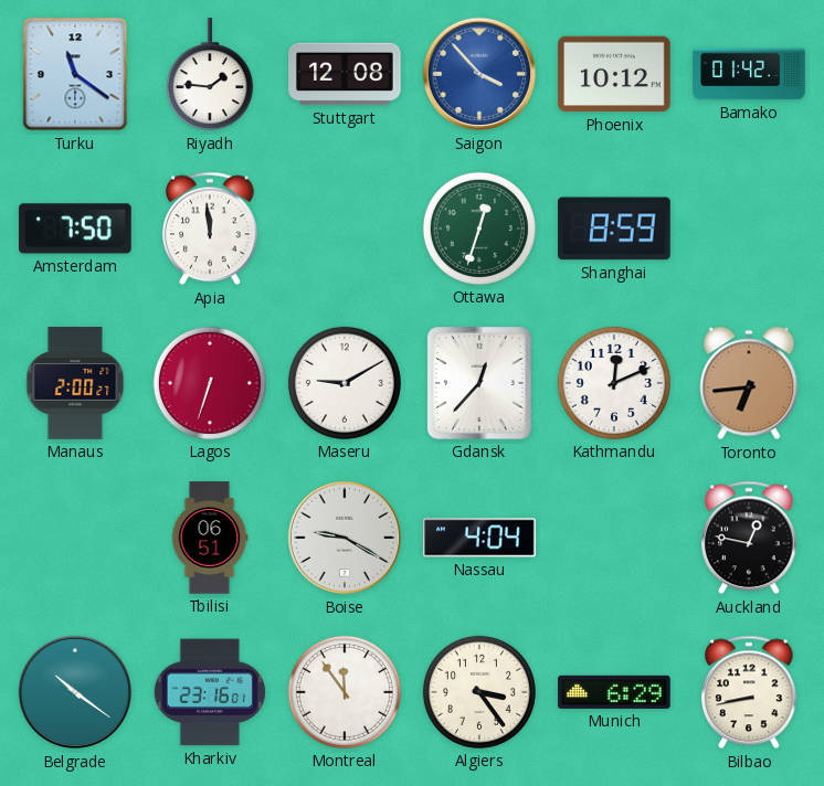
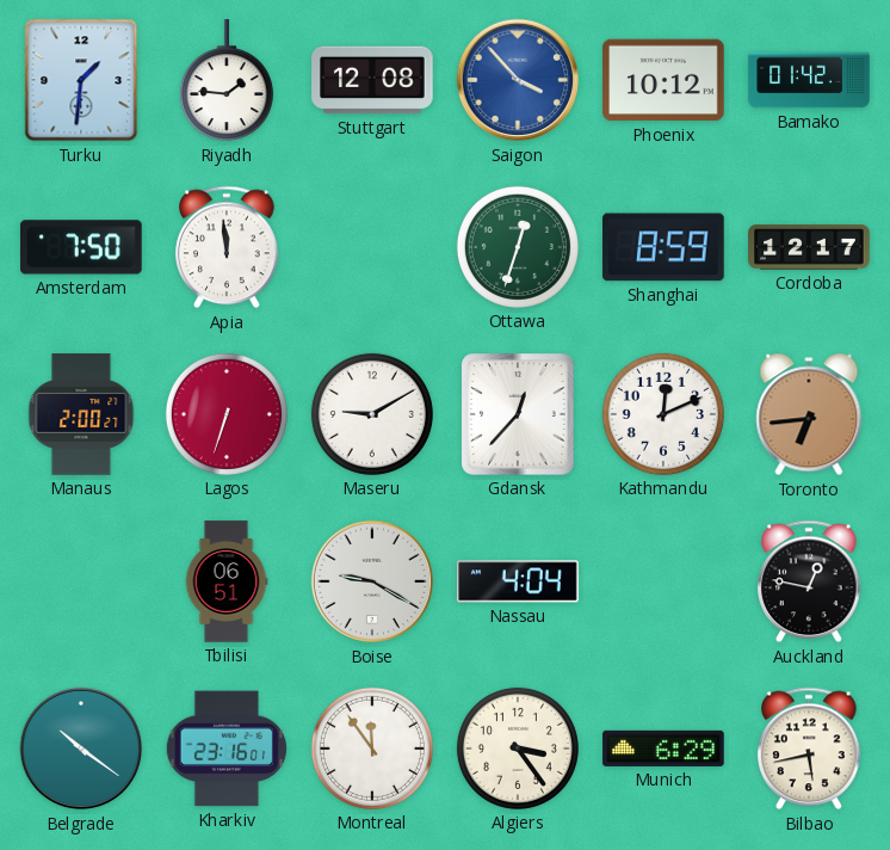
Turku: 11:21 -> 1:31
Cordoba: none -> 12:17
Bilbao: 8:43 -> 5:43
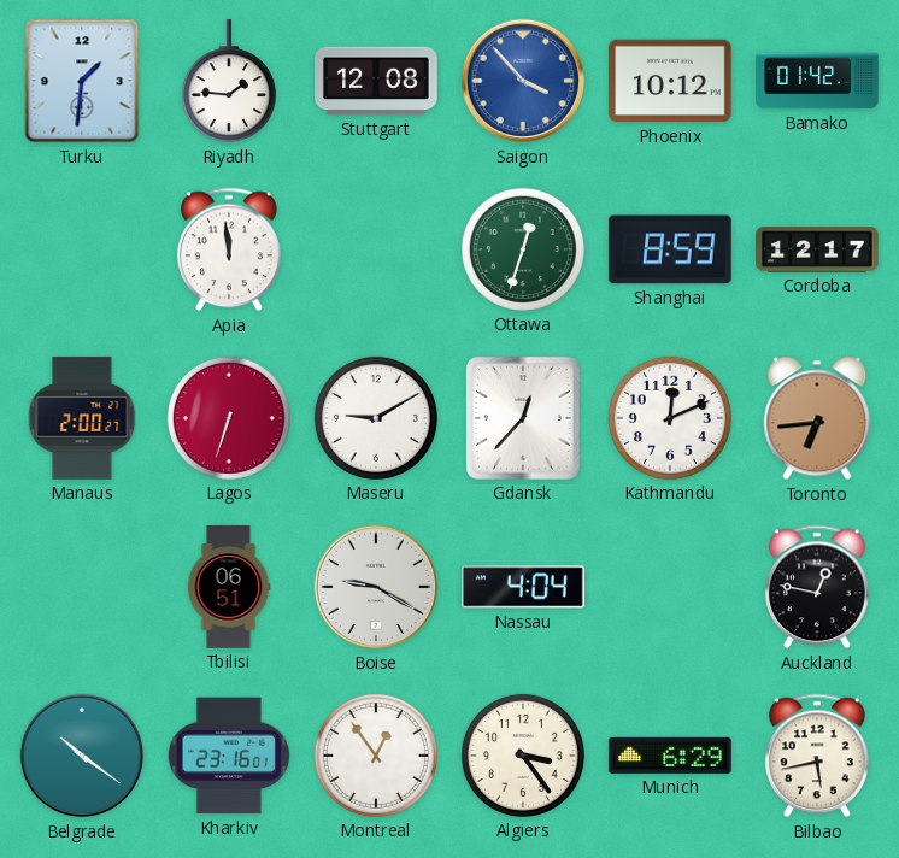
Amsterdam: 7:50 -> none
Montreal: 11:54 -> 12:54
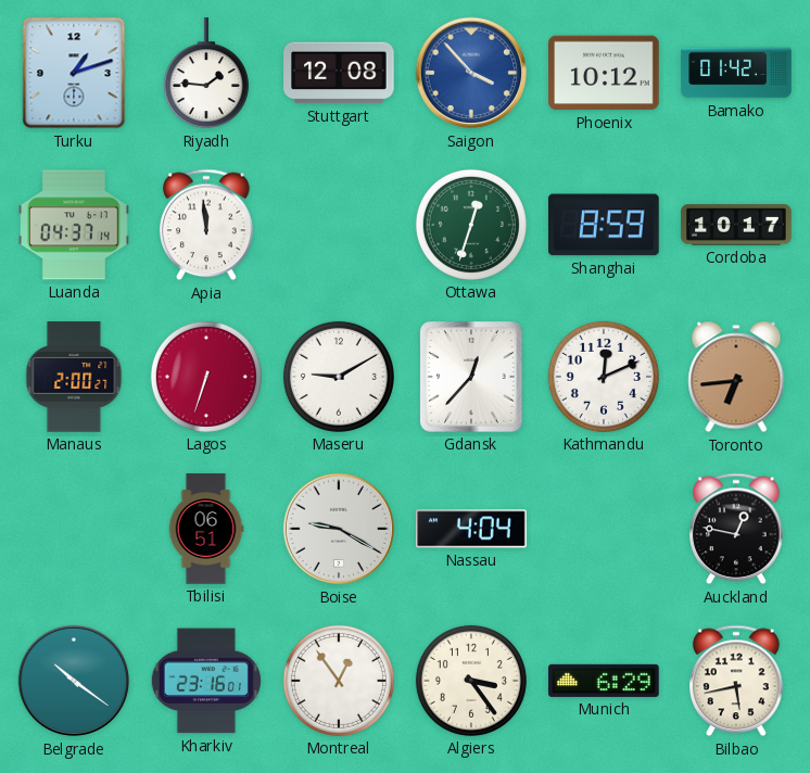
Turku: 1:31 -> 1:12
Luanda: none -> 04:37
Cordoba: 12:17 -> 10:17
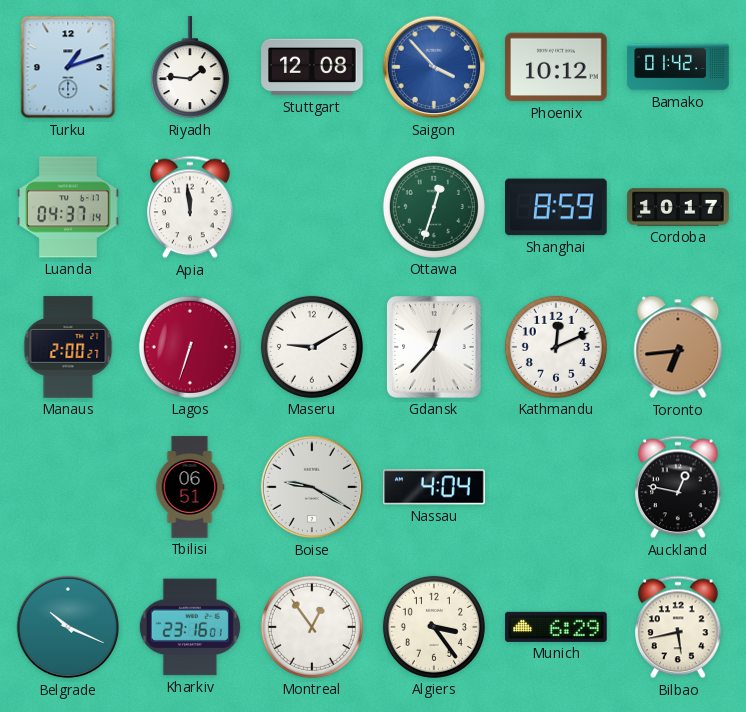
Belgrade: 10:21 -> 10:19
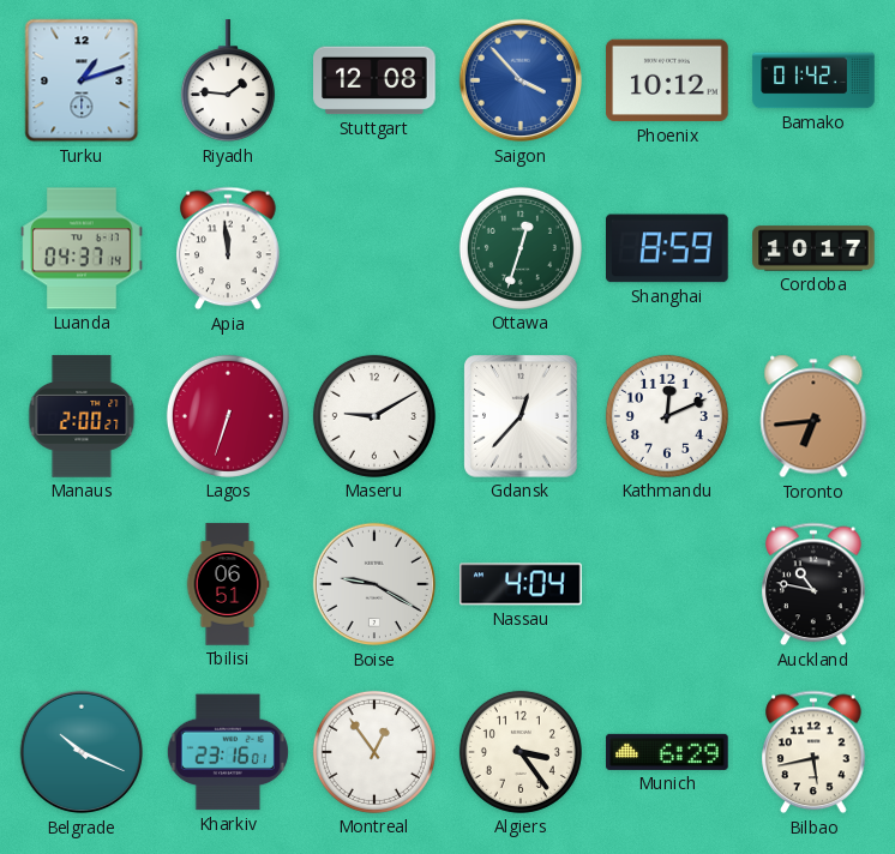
Auckland: 12:47 -> 10:47
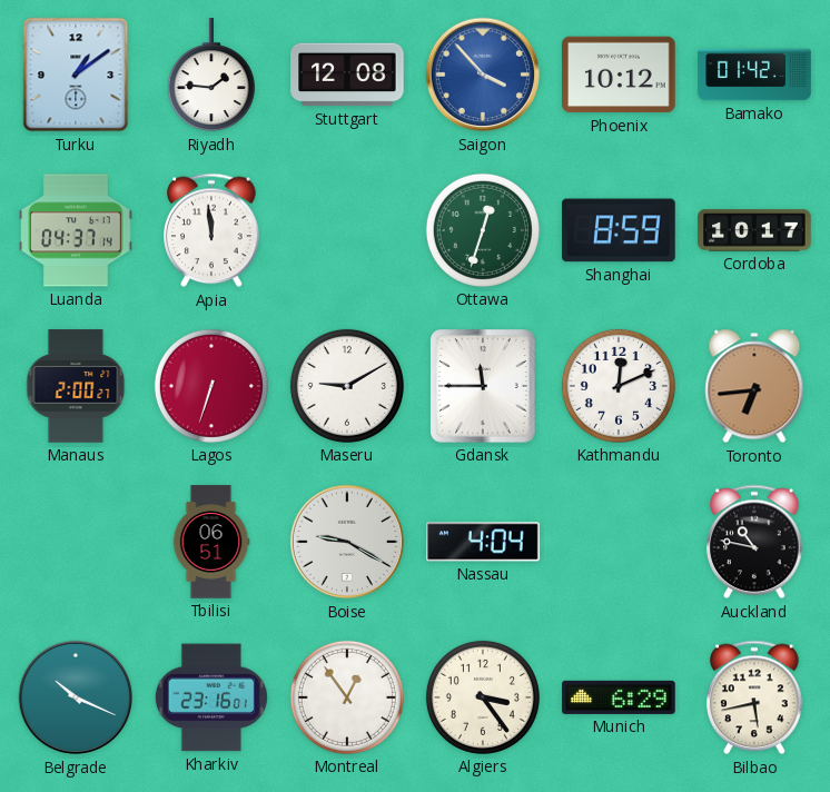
Turku: 1:12 -> 1:09
Gdansk: 12:37 -> 11:45
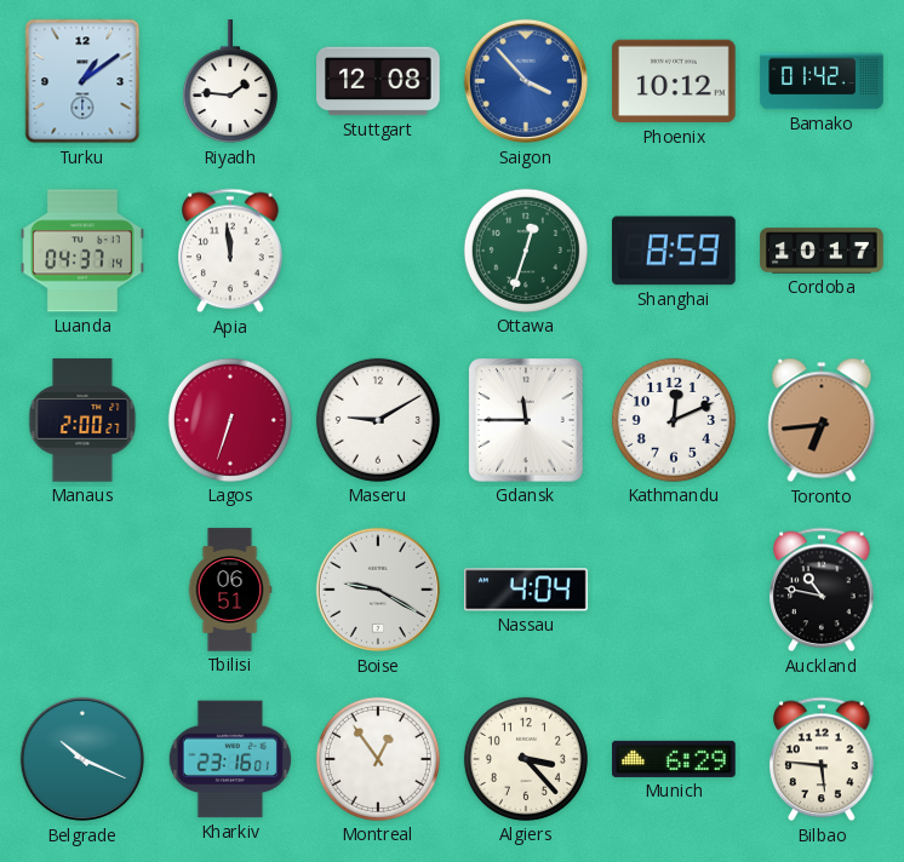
Algiers: 3:24 -> 3:23
Bilbao: 5:43 -> 5:46
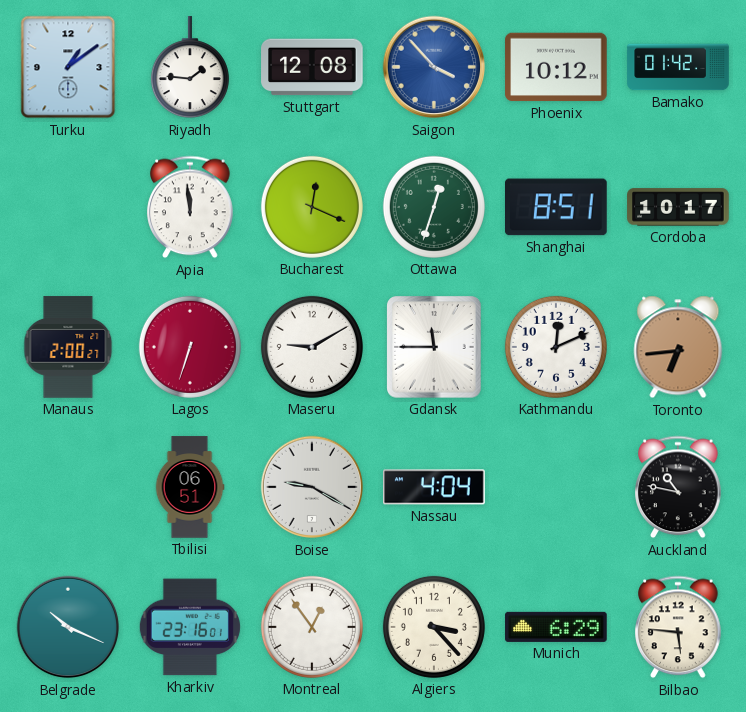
Luanda: 04:37 -> none
Bucharest: none -> 12:19
Shanghai: 8:59 -> 8:51
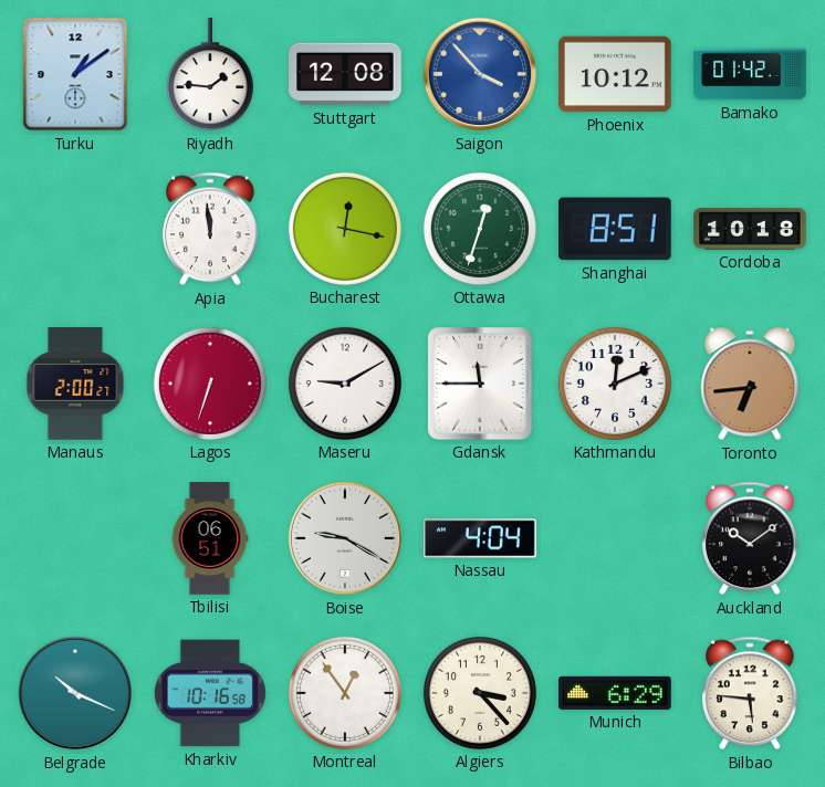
Bucharest: 12:19 -> 12:17
Cordoba: 10:17 -> 10:18
Auckland: 10:47 -> 10:09
Kharkiv: 23:16 -> 10:16
